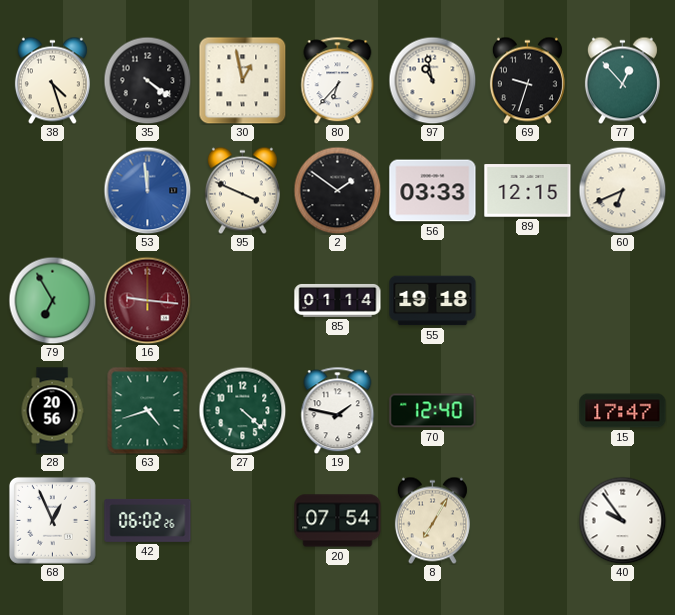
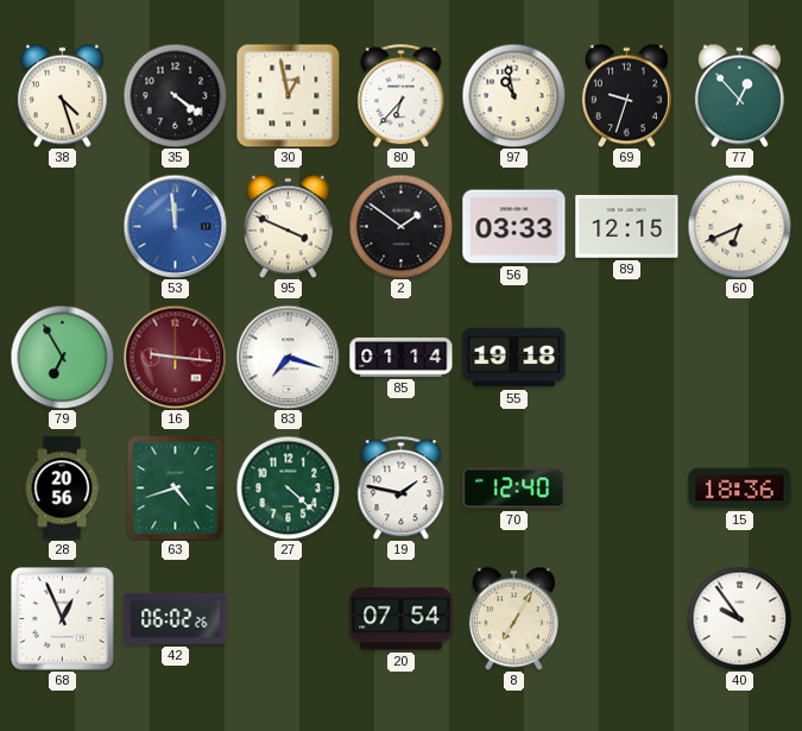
83: none -> 7:18
15: 17:47 -> 18:36
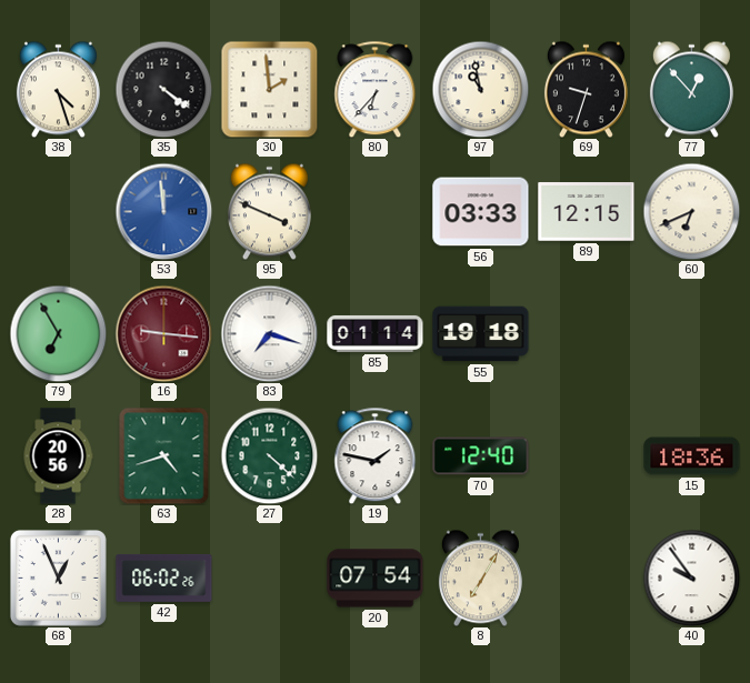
30: 12:58 -> 1:59
2: 1:51 -> none
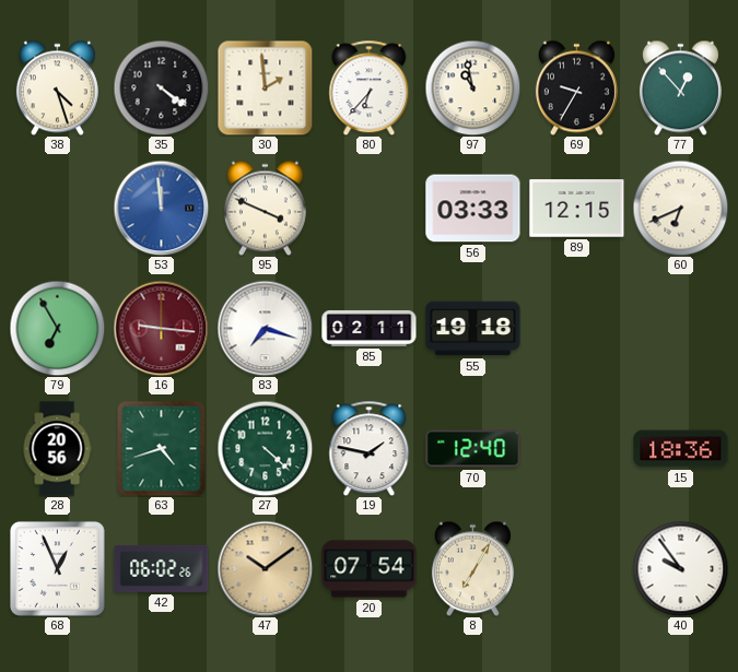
69: 9:33 -> 9:35
85: 01:14 -> 02:11
47: none -> 10:09
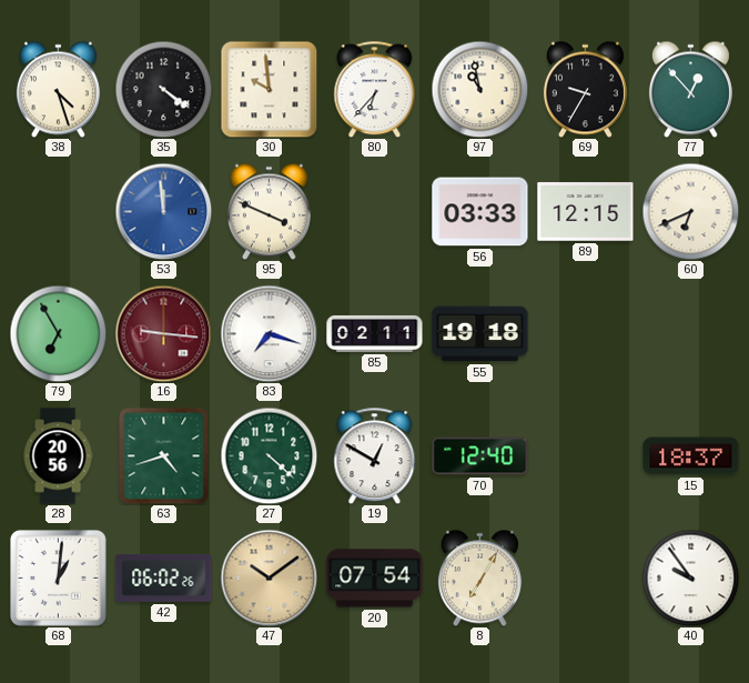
30: 1:59 -> 9:59
19: 1:47 -> 12:50
15: 18:36 -> 18:37
68: 12:56 -> 1:01
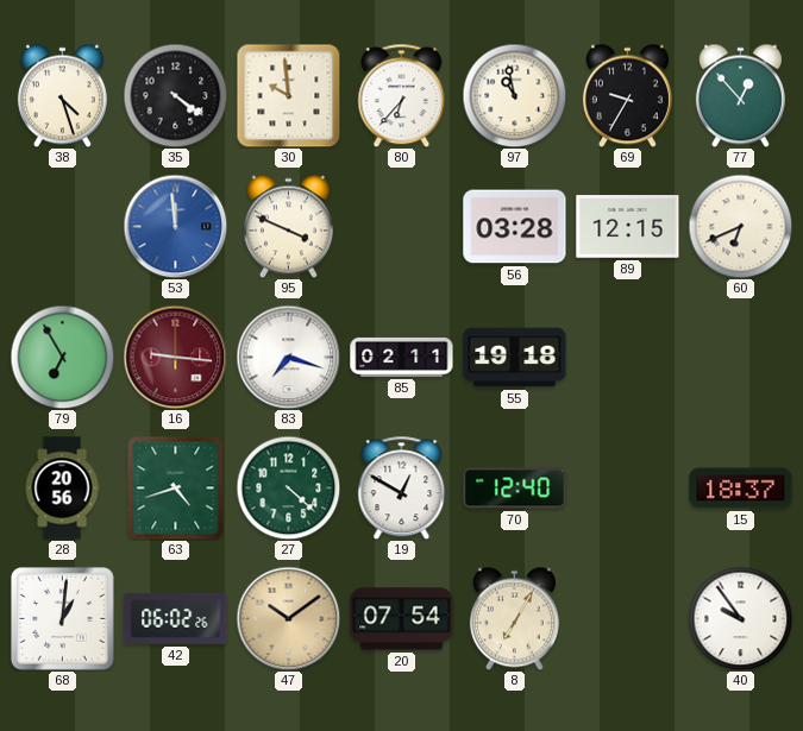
56: 03:33 -> 03:28
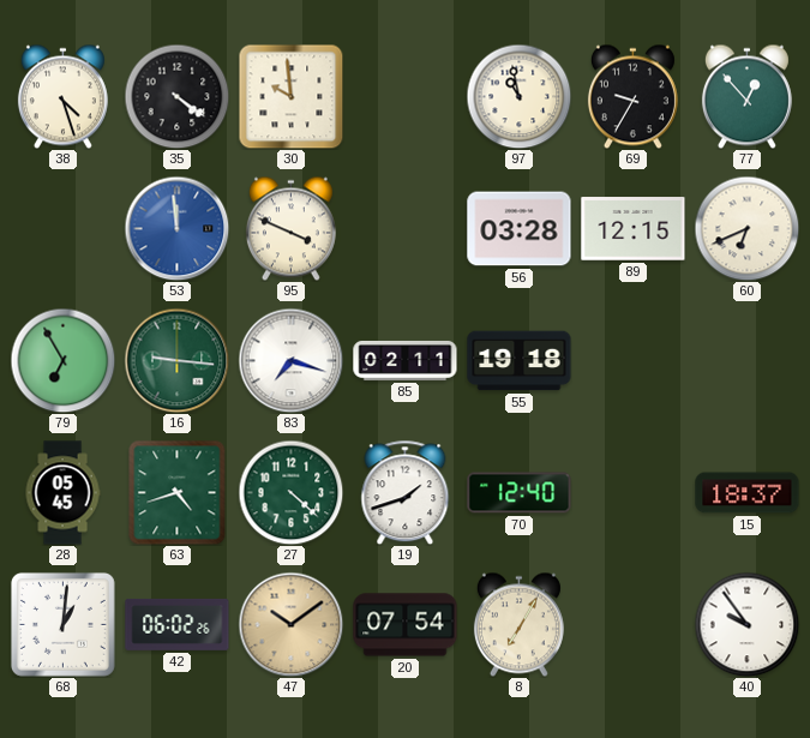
80: 6:37 -> none
16 dial: burgundy -> green
28: 20:56 -> 05:45
19: 12:50 -> 1:42
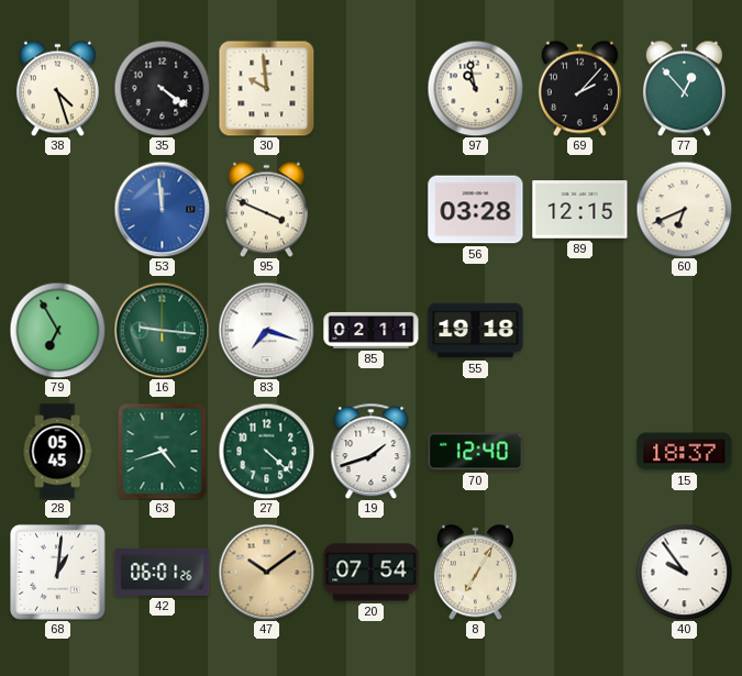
69: 9:35 -> 2:07
42: 06:02 -> 06:01
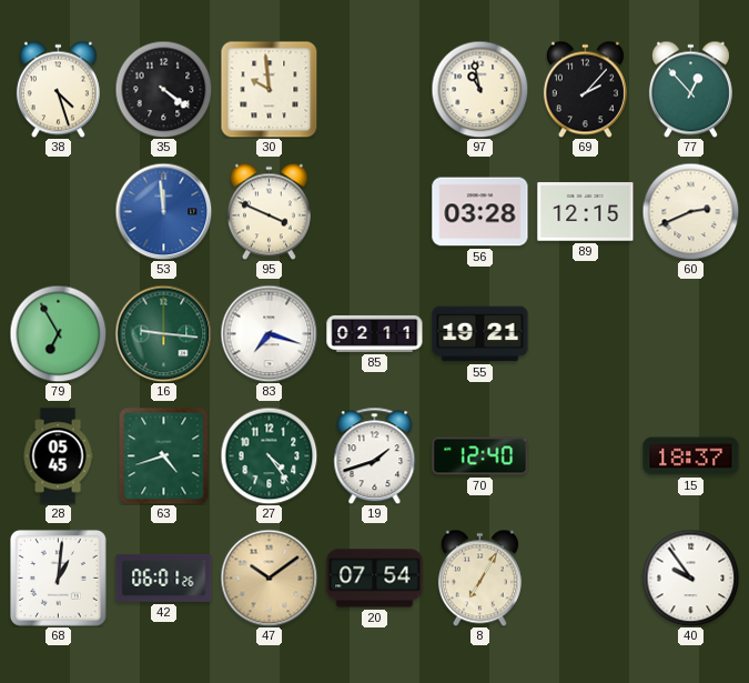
60: 6:41 -> 2:41
55: 19:18 -> 19:21
27: 4:22 -> 4:24
